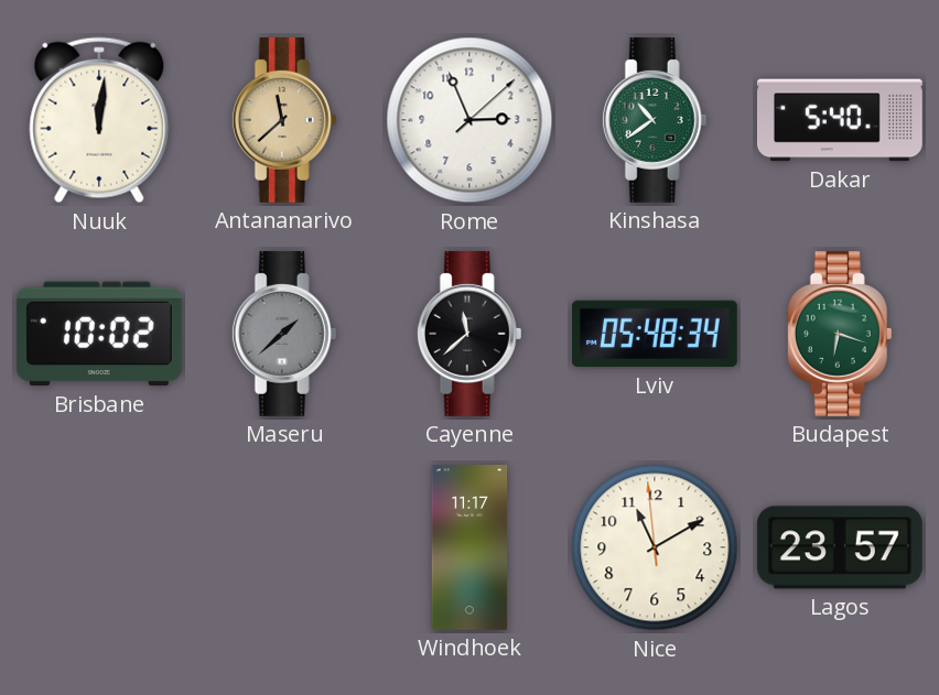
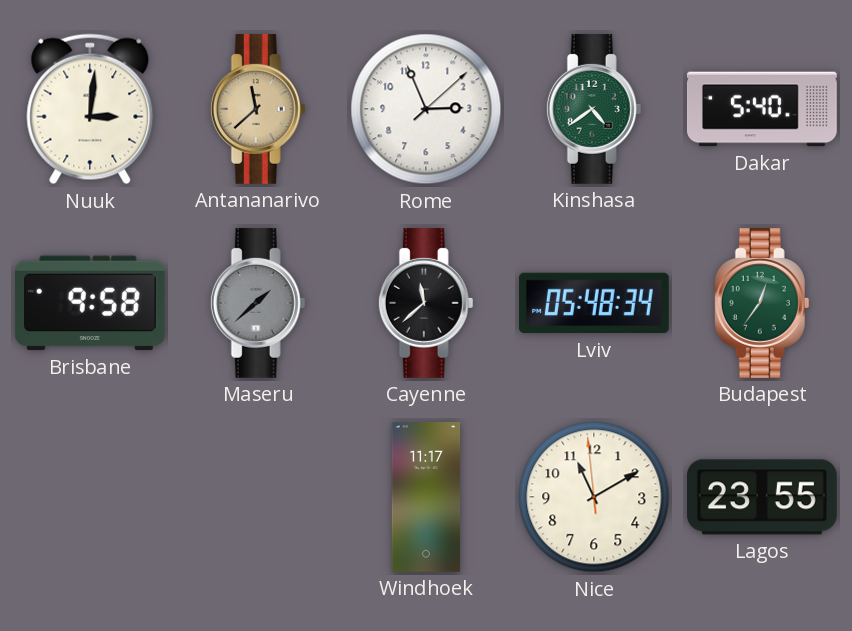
Nuuk: 12:01 -> 3:01
Kinshasa: 10:39 -> 4:39
Brisbane: 10:02 -> 9:58
Budapest: 6:18 -> 12:36
Lagos: 23:57 -> 23:55
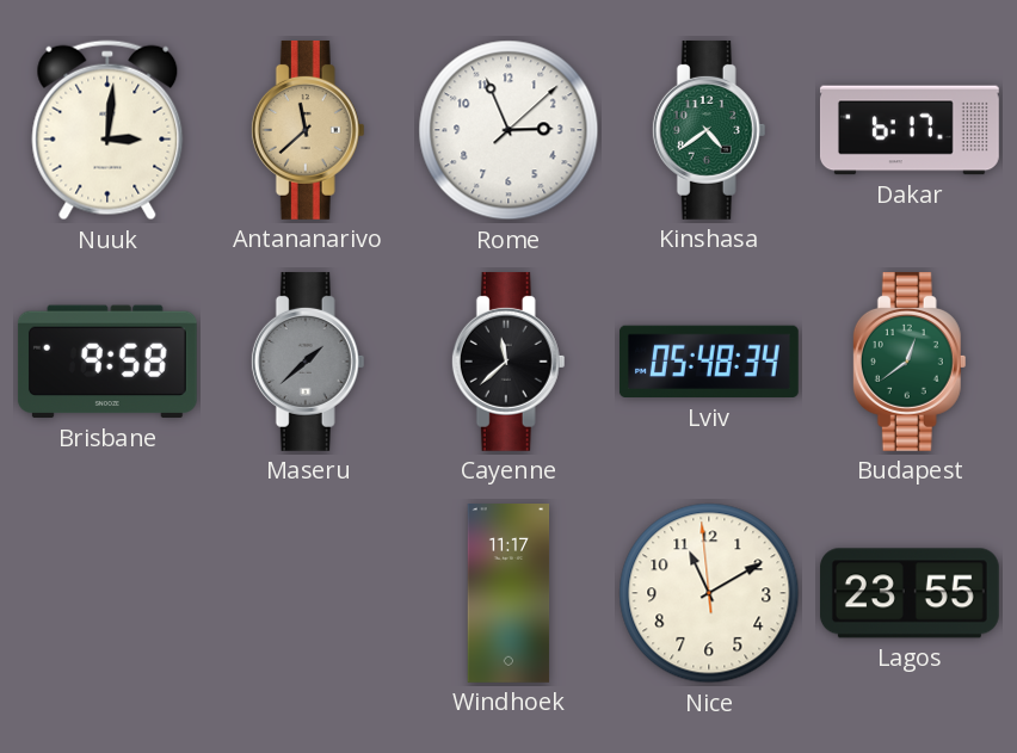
Dakar: 5:40 -> 6:17
Budapest: 12:36 -> 12:39
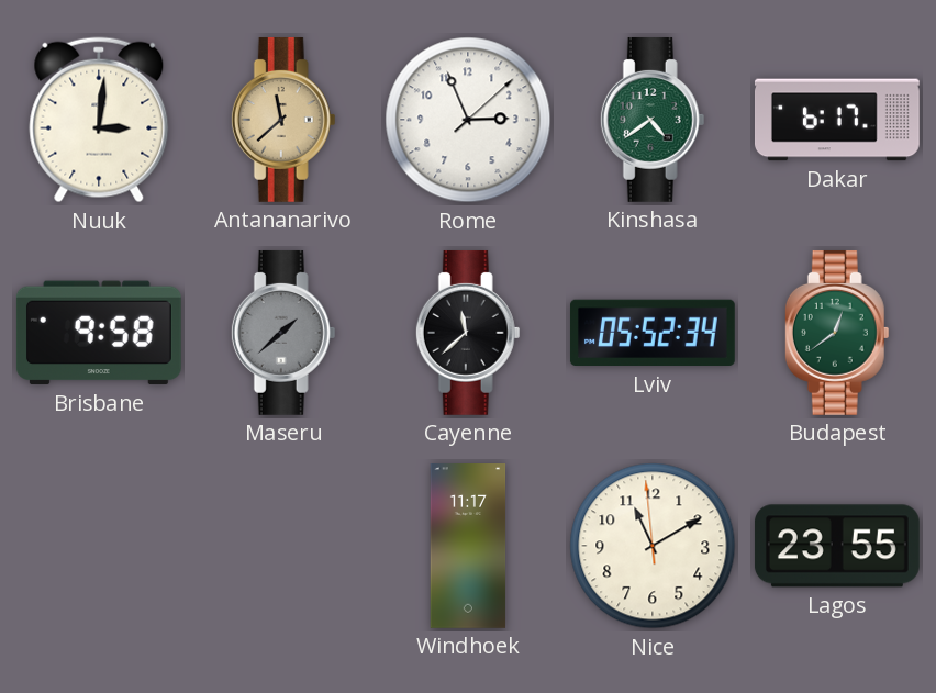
Lviv: 05:48 -> 05:52
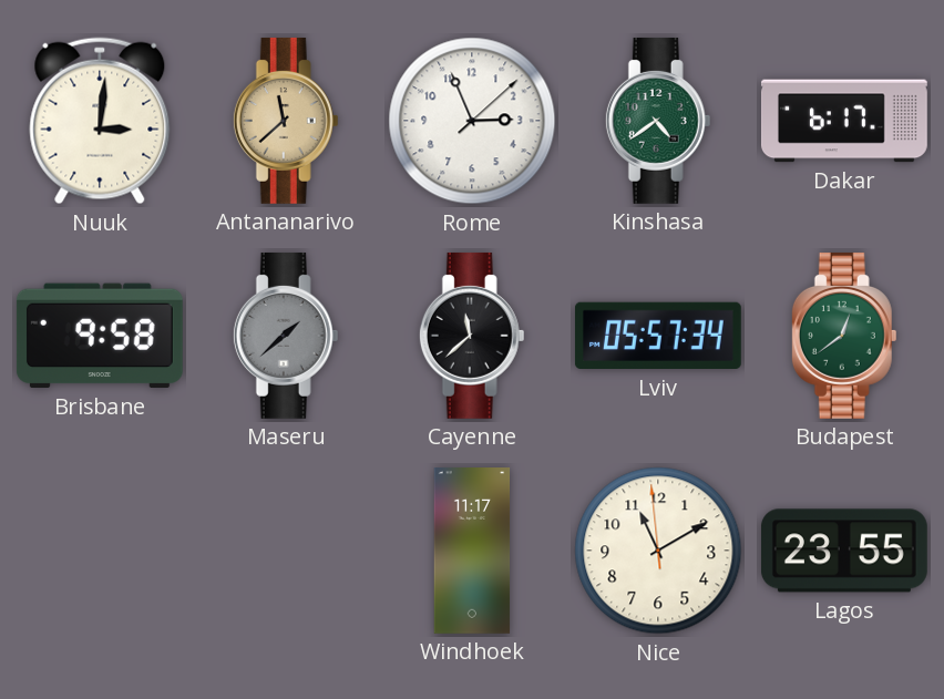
Lviv: 05:52 -> 05:57
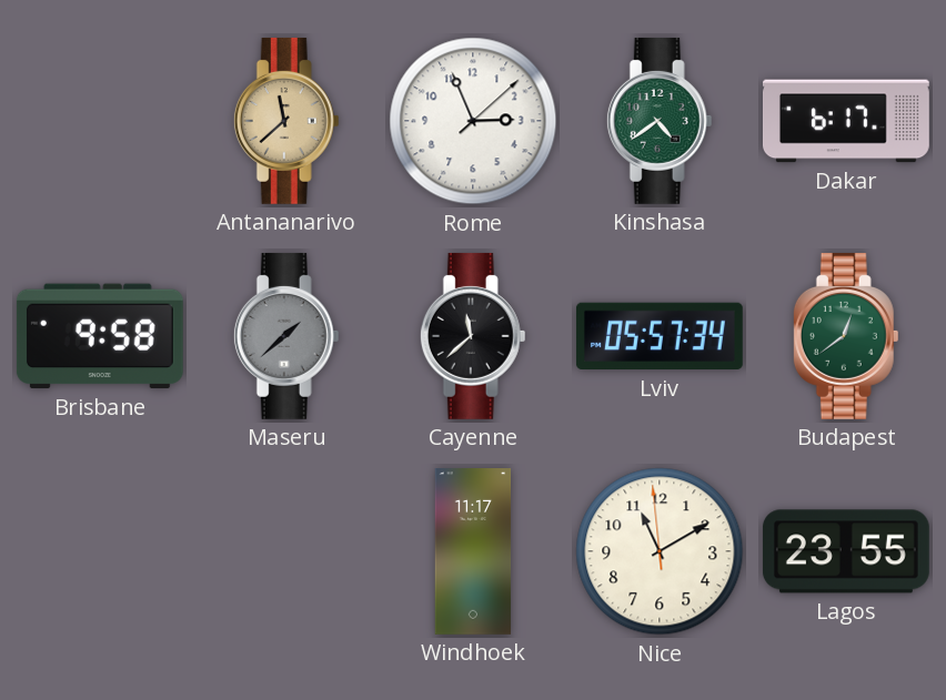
Nuuk: 3:01 -> none
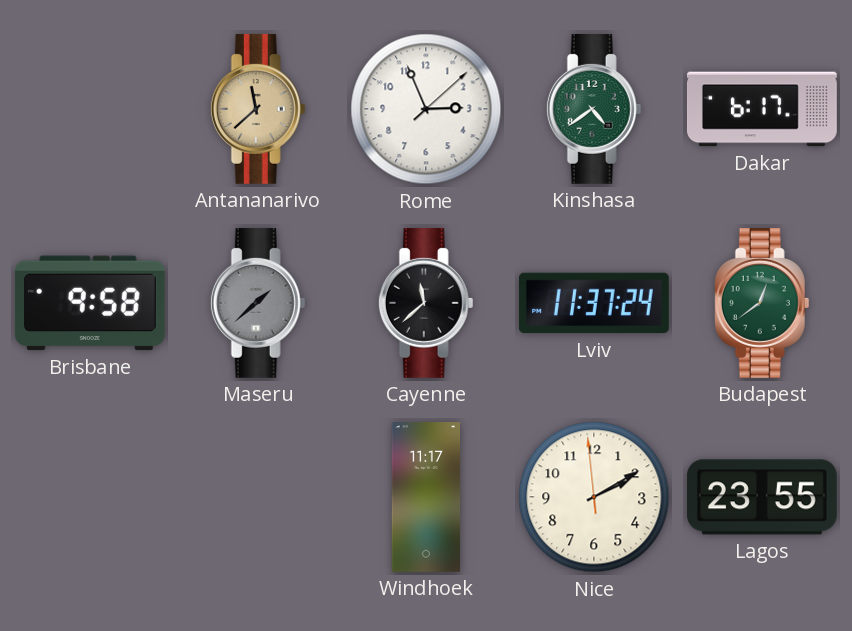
Lviv: 05:57 -> 11:37
Nice: 11:09 -> 2:09
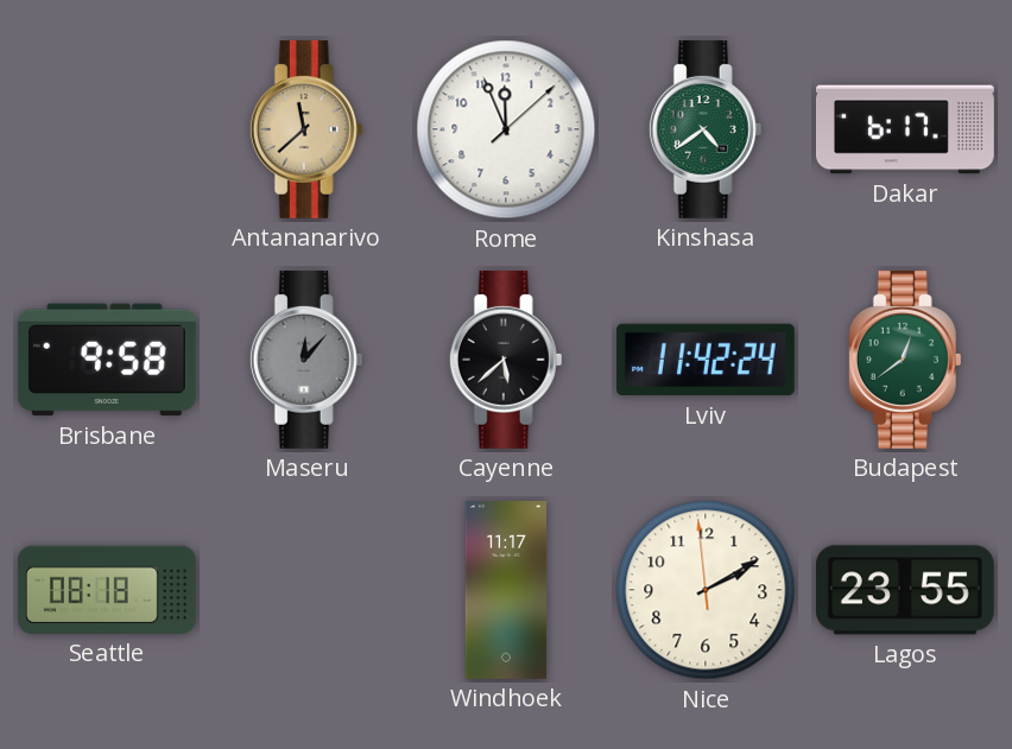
Rome: 2:56 -> 11:56
Maseru: 1:38 -> 12:07
Cayenne: 11:38 -> 5:38
Lviv: 11:37 -> 11:42
Seattle: none -> 08:18
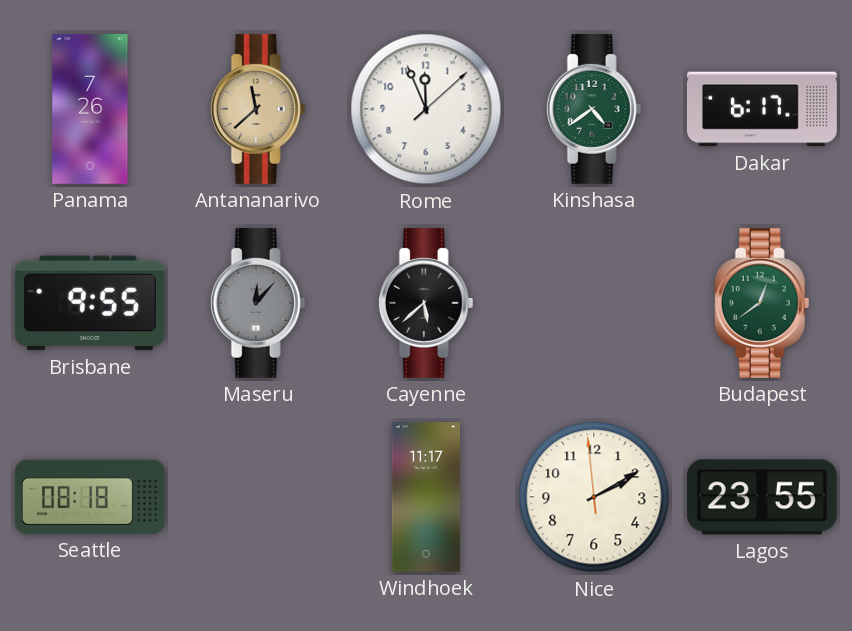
Panama: none -> 7:26
Brisbane: 9:58 -> 9:55
Lviv: 11:42 -> none
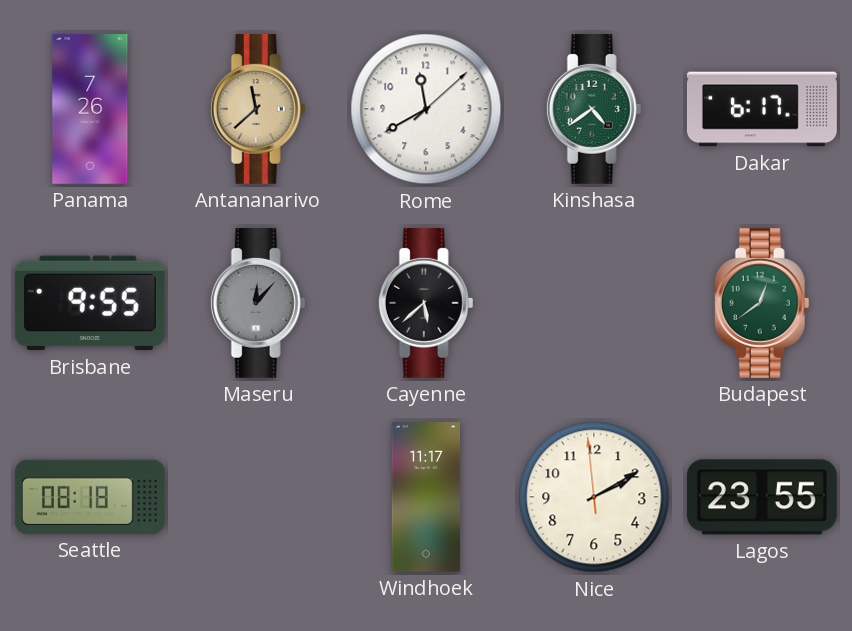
Rome: 11:56 -> 11:40
